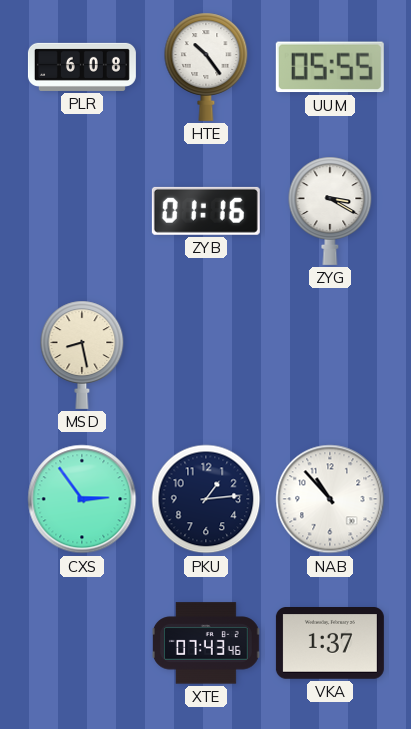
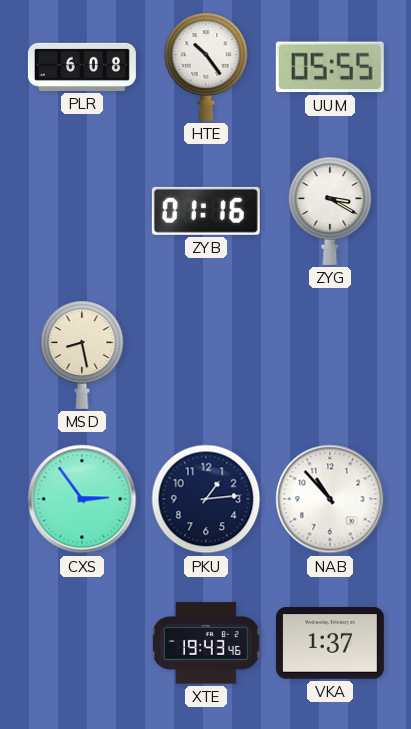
XTE: 07:43 -> 19:43
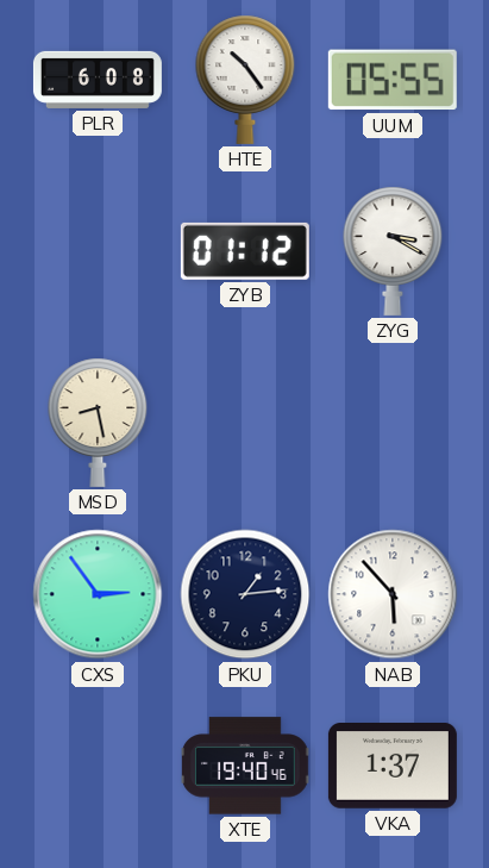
ZYB: 01:16 -> 01:12
NAB: 10:53 -> 5:53
XTE: 19:43 -> 19:40
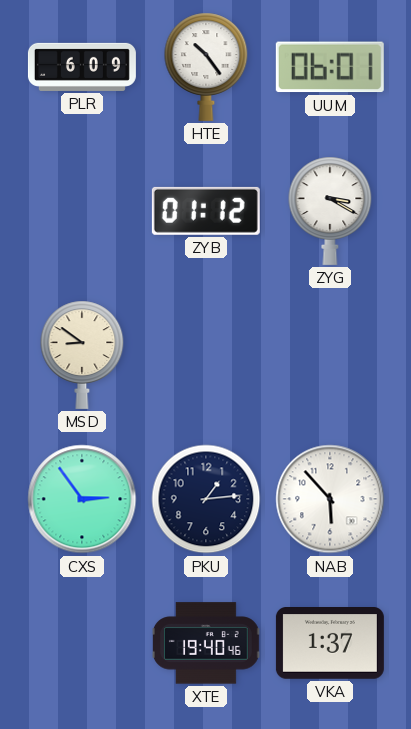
PLR: 6:08 -> 6:09
UUM: 05:55 -> 06:01
MSD: 8:28 -> 8:51
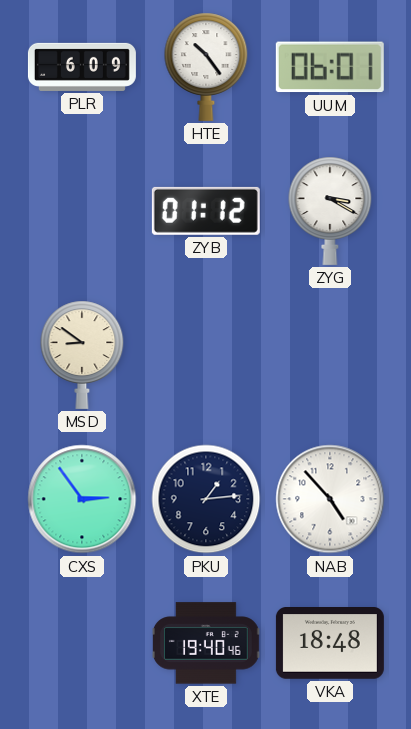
NAB: 5:53 -> 4:53
VKA: 1:37 -> 18:48
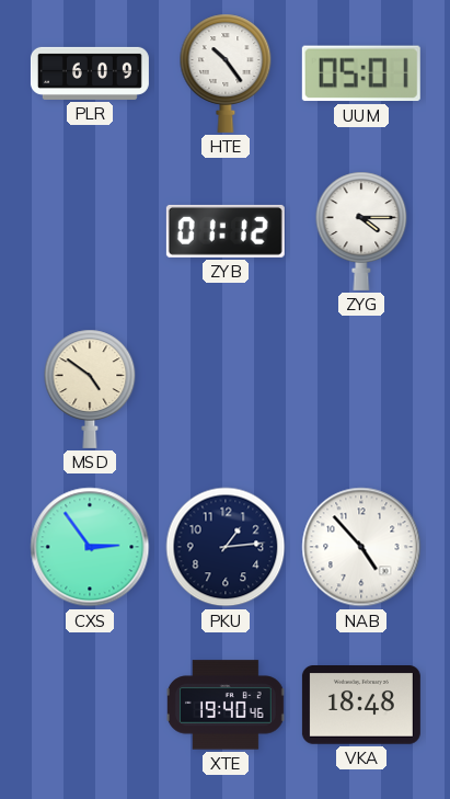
UUM: 06:01 -> 05:01
ZYG: 3:20 -> 4:15
MSD: 8:51 -> 4:51
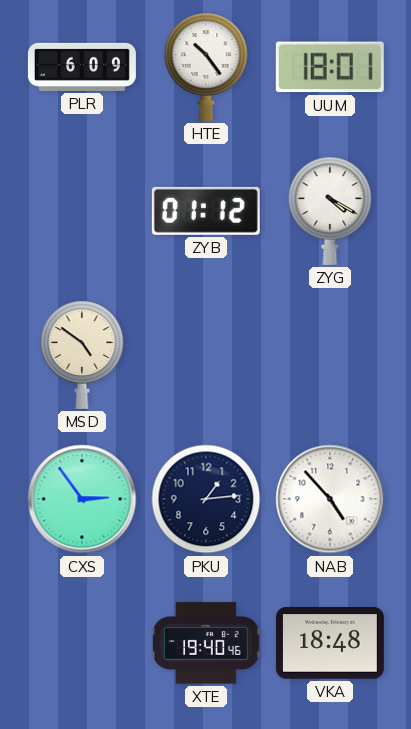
UUM: 05:01 -> 18:01
ZYG: 4:15 -> 4:20
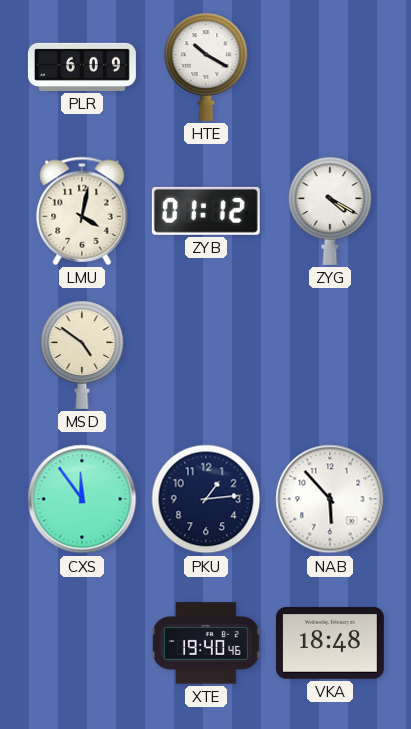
HTE: 10:24 -> 10:20
UUM: 18:01 -> none
LMU: none -> 4:02
CXS: 2:54 -> 11:54
NAB: 4:53 -> 5:53
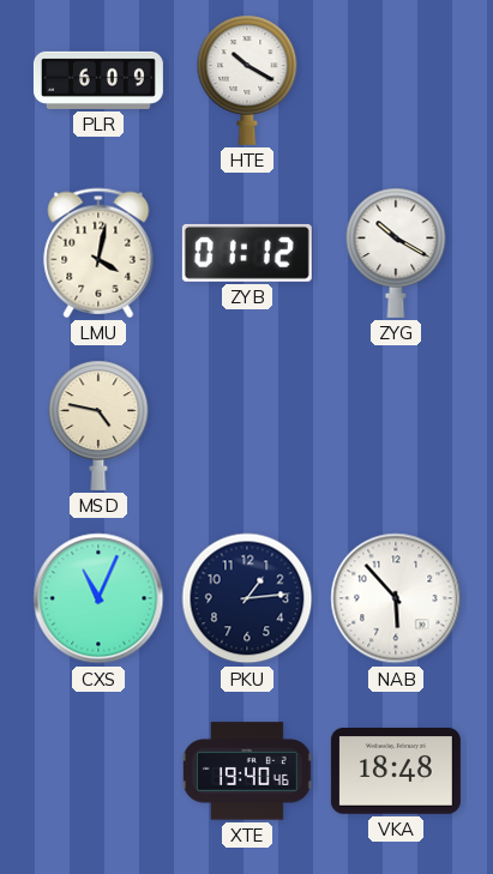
ZYG: 4:20 -> 10:20
MSD: 4:51 -> 4:47
CXS: 11:54 -> 11:04
